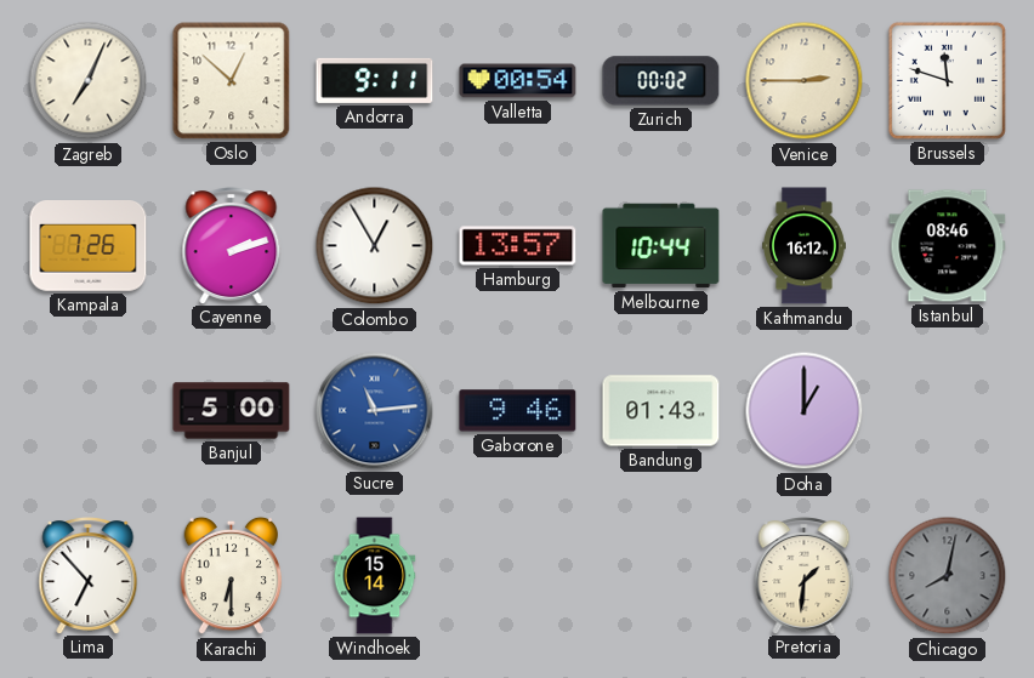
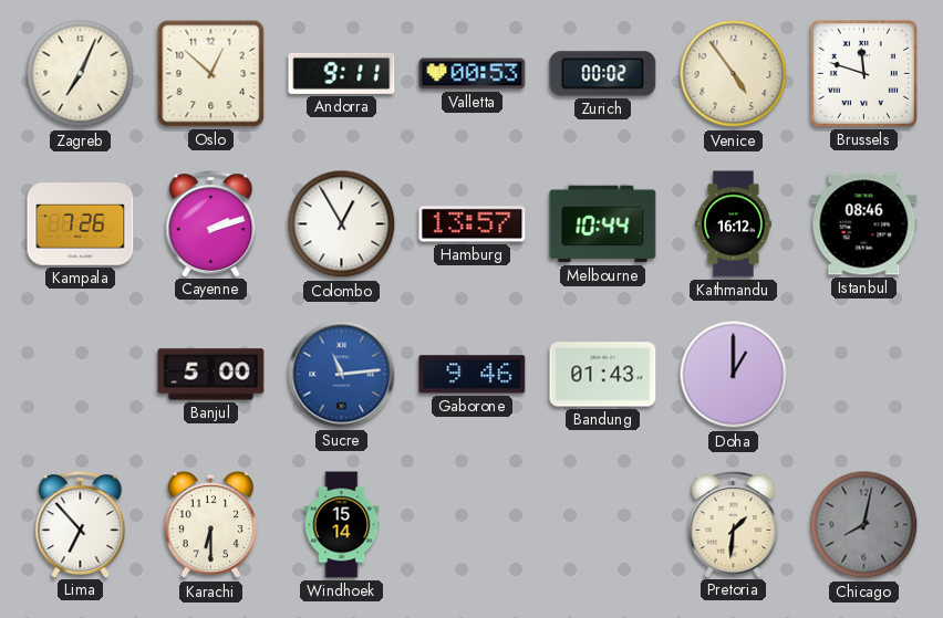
Valletta: 00:54 -> 00:53
Venice: 2:45 -> 4:54
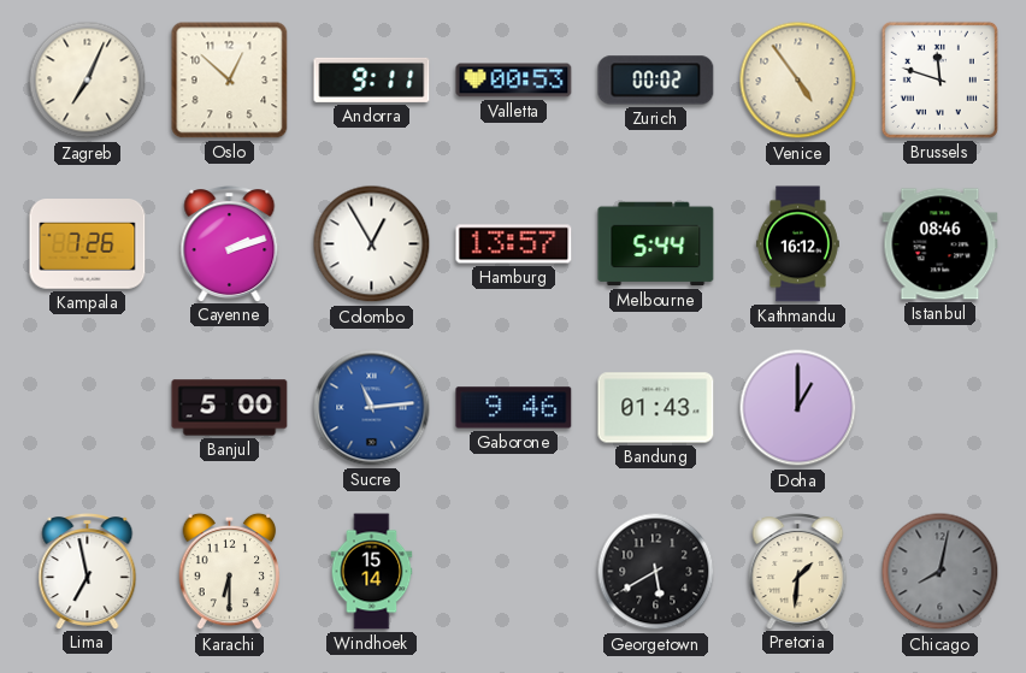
Melbourne: 10:44 -> 5:44
Lima: 6:53 -> 6:58
Georgetown: none -> 5:40
